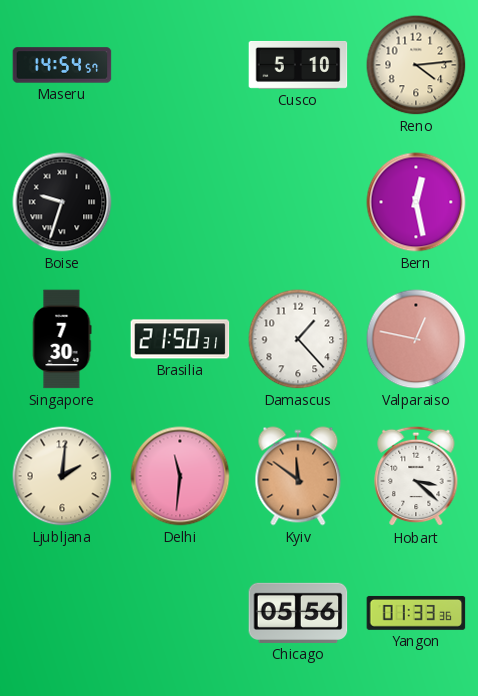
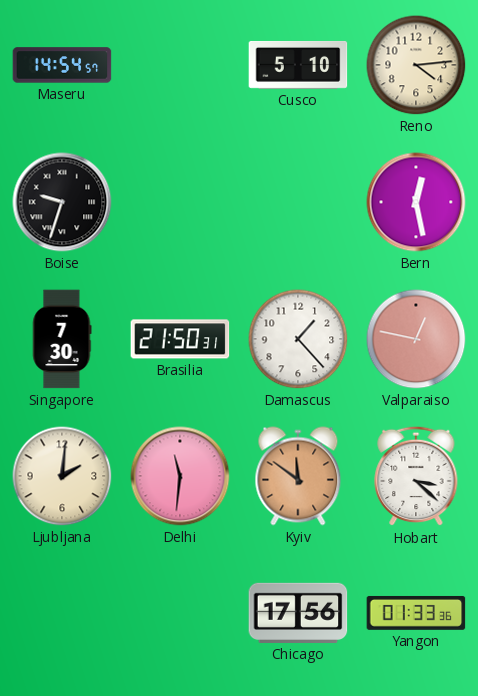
Chicago: 05:56 -> 17:56
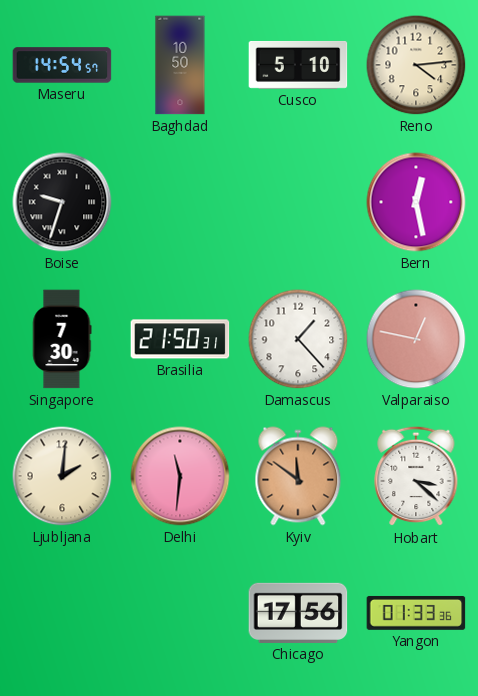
Baghdad: none -> 10:50
